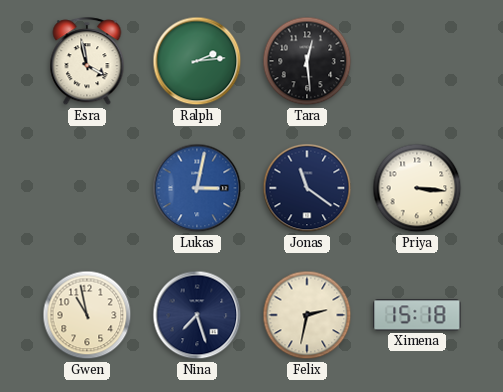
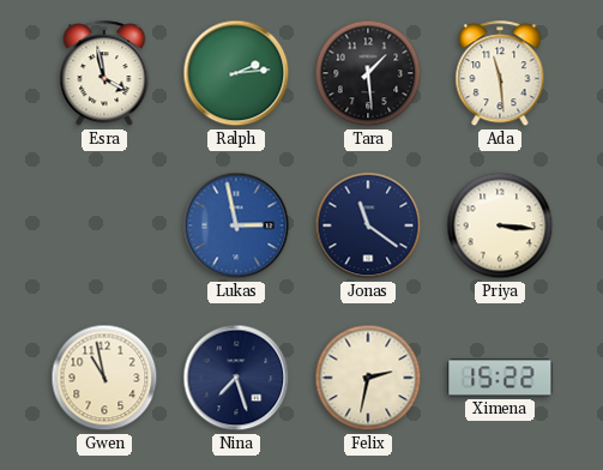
Tara: 12:29 -> 1:29
Ada: none -> 11:29
Lukas: 3:02 -> 2:58
Ximena: 15:18 -> 15:22
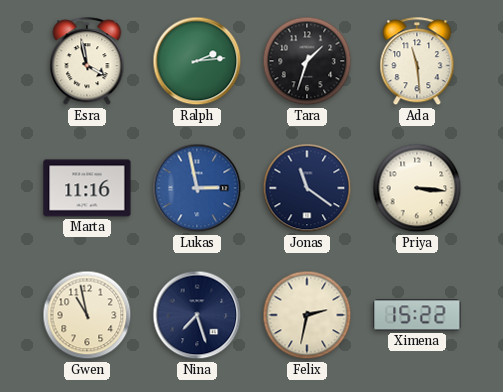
Tara: 1:29 -> 1:33
Marta: none -> 11:16
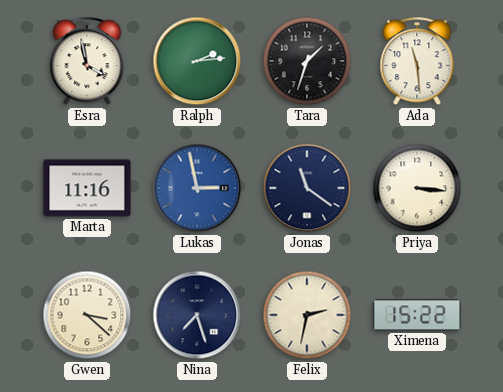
Gwen: 10:58 -> 3:22
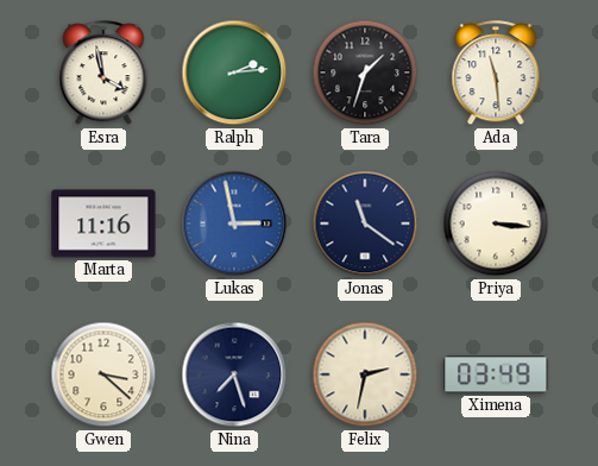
Ximena: 15:22 -> 03:49
